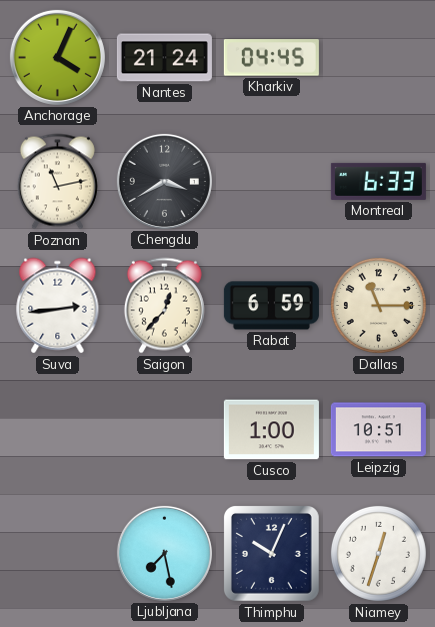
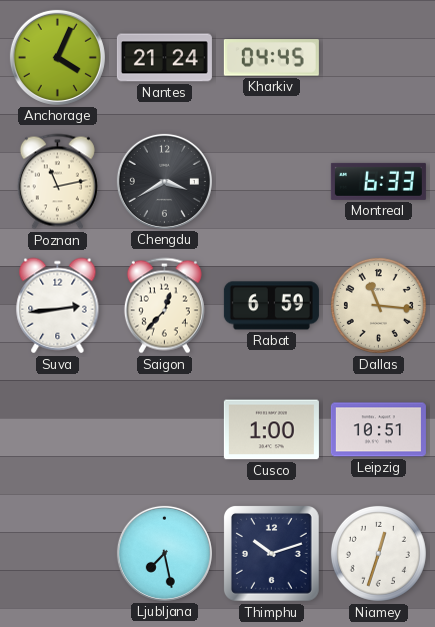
Dallas: 11:15 -> 11:16
Thimphu: 10:04 -> 10:12
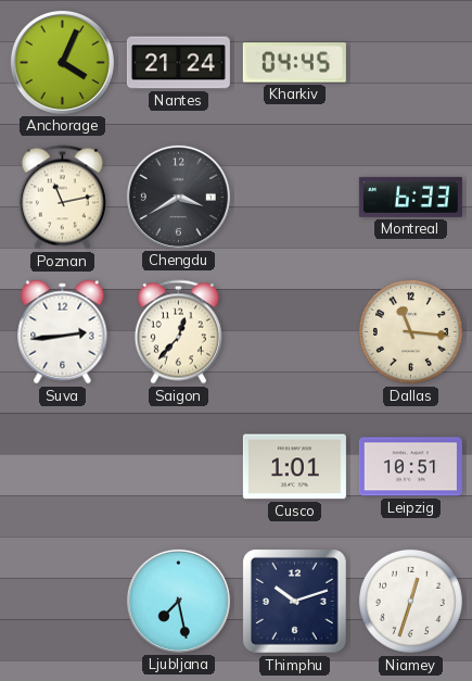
Rabat: 6:59 -> none
Cusco: 1:00 -> 1:01
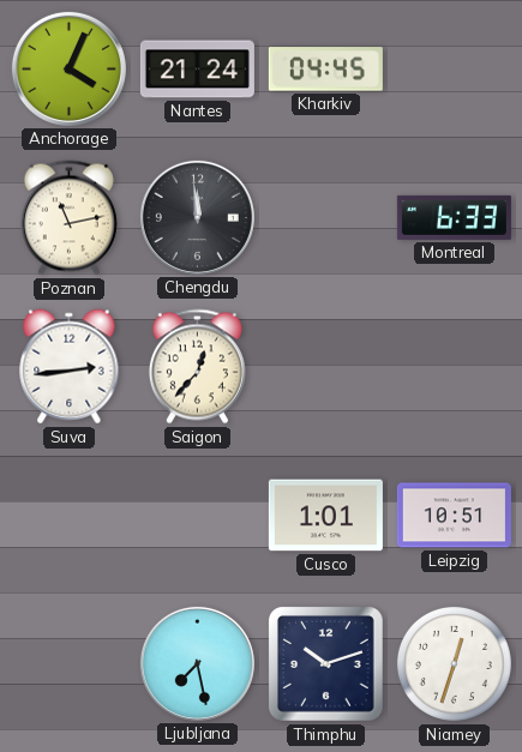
Chengdu: 3:40 -> 11:59
Dallas: 11:16 -> none
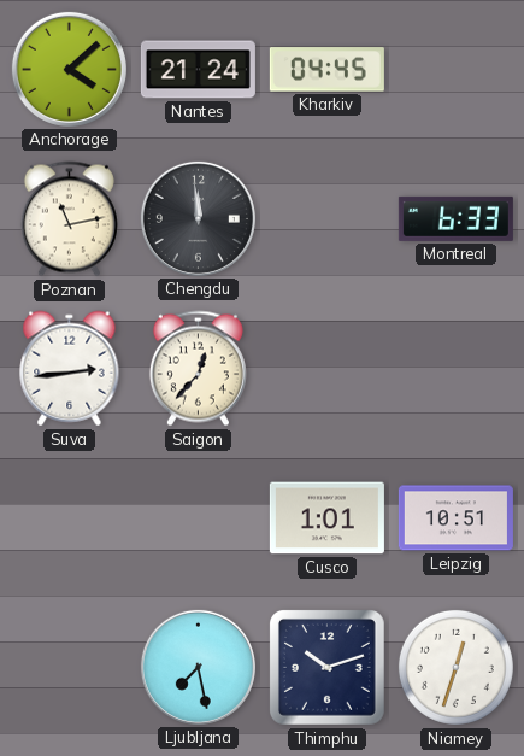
Anchorage: 4:04 -> 4:08
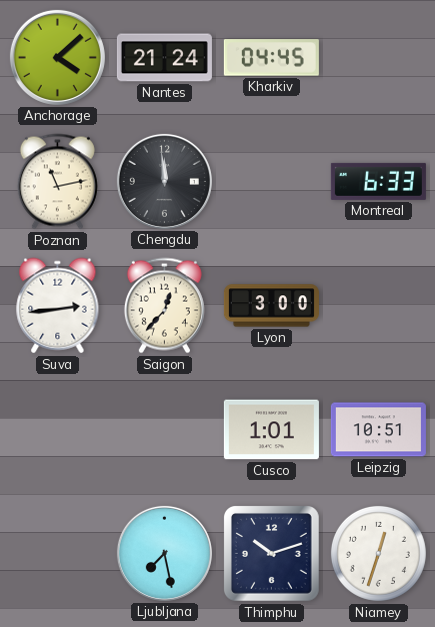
Lyon: none -> 3:00
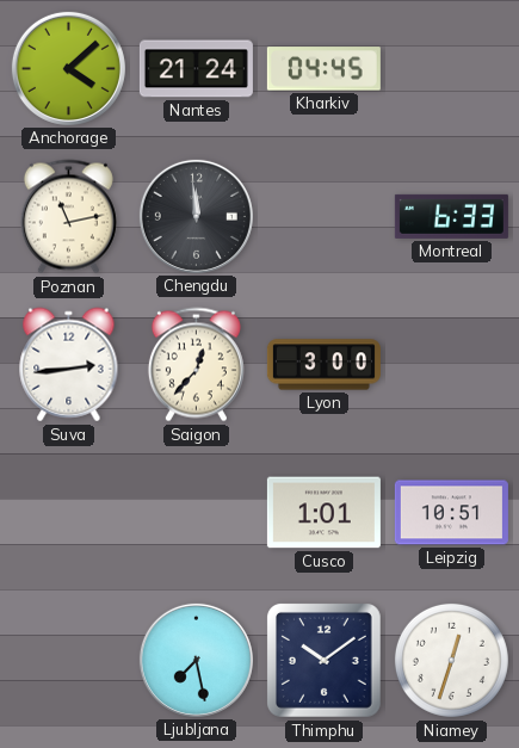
Thimphu: 10:12 -> 10:09
